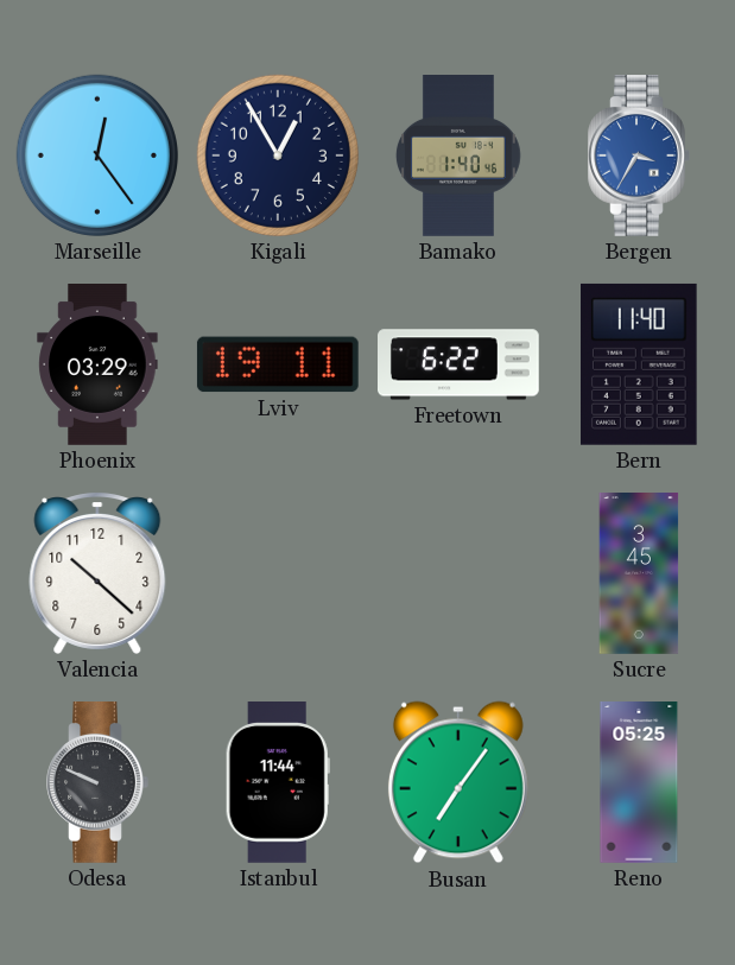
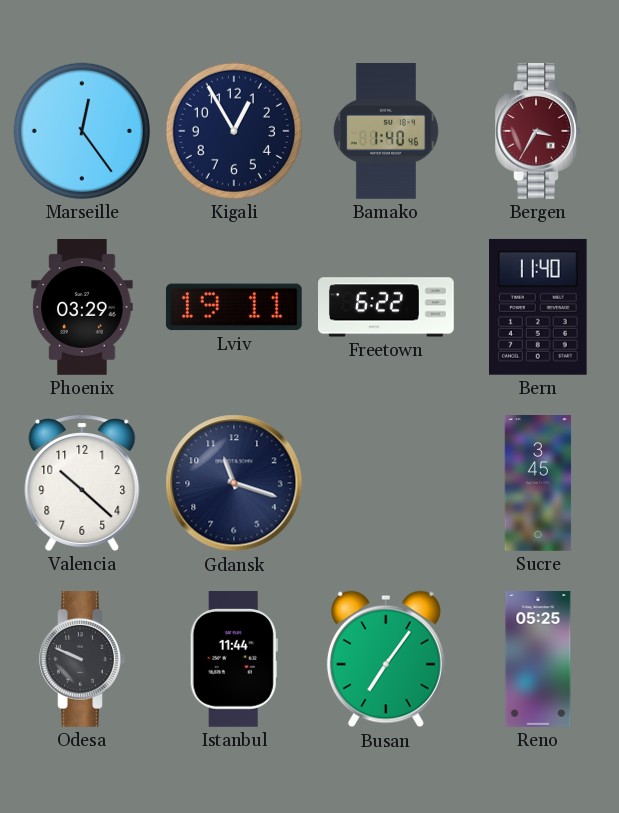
Bergen dial: blue -> burgundy
Gdansk: none -> 11:18
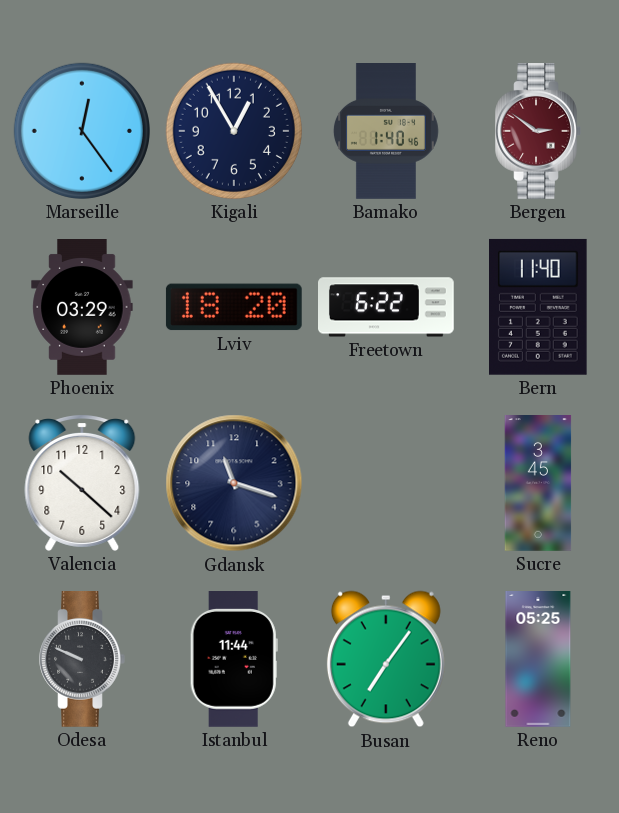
Bergen: 3:35 -> 2:51
Lviv: 19:11 -> 18:20
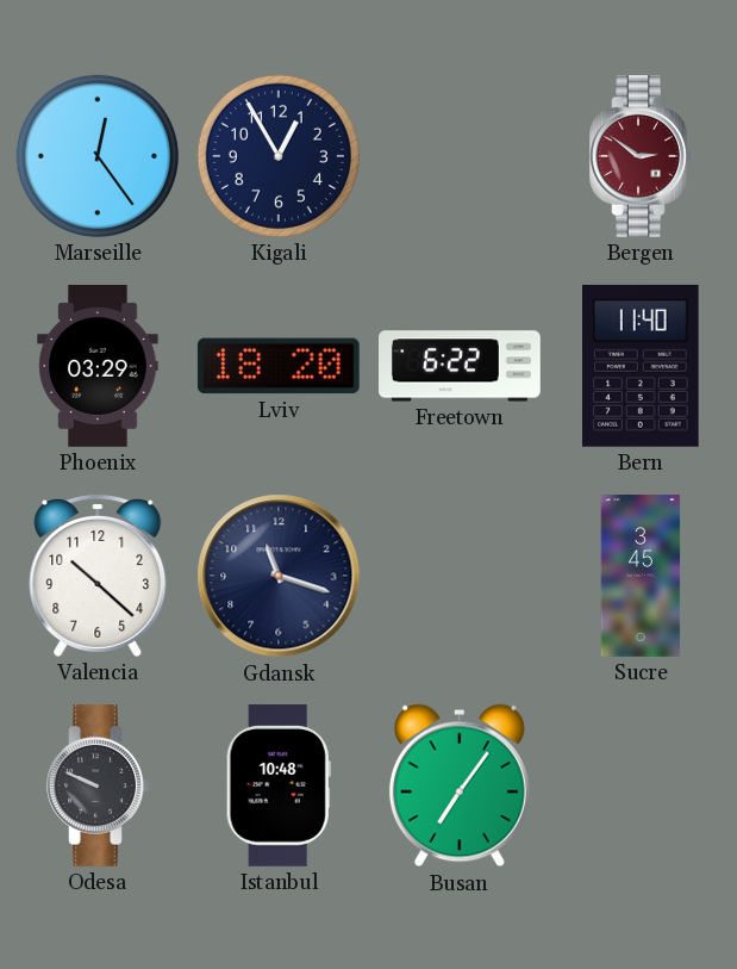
Bamako: 1:40 -> none
Istanbul: 11:44 -> 10:48
Reno: 05:25 -> none
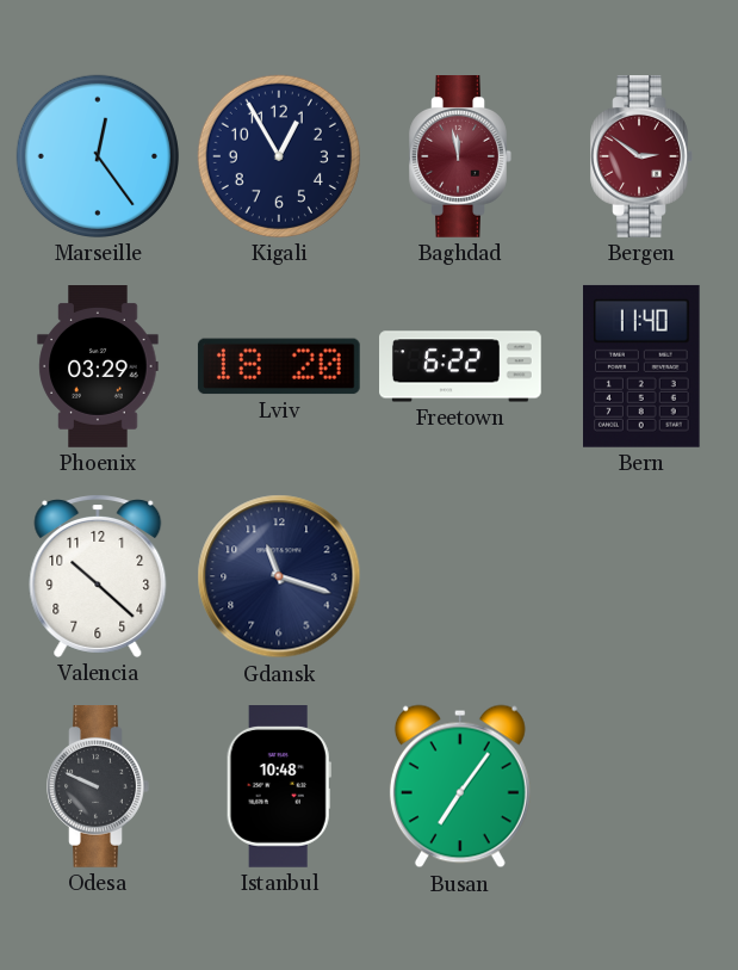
Baghdad: none -> 11:58
Sucre: 3:45 -> none
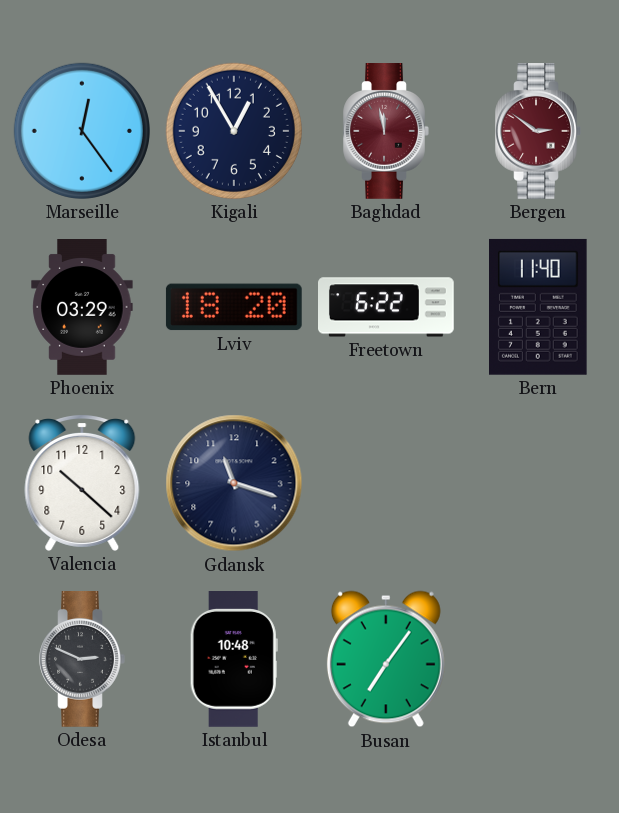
Odesa: 9:49 -> 2:49
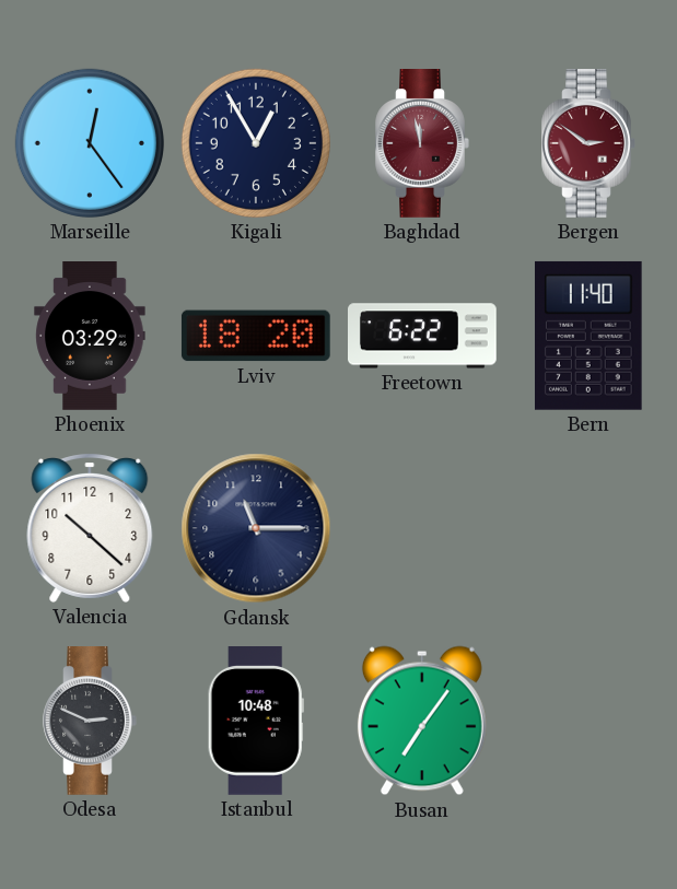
Gdansk: 11:18 -> 11:15
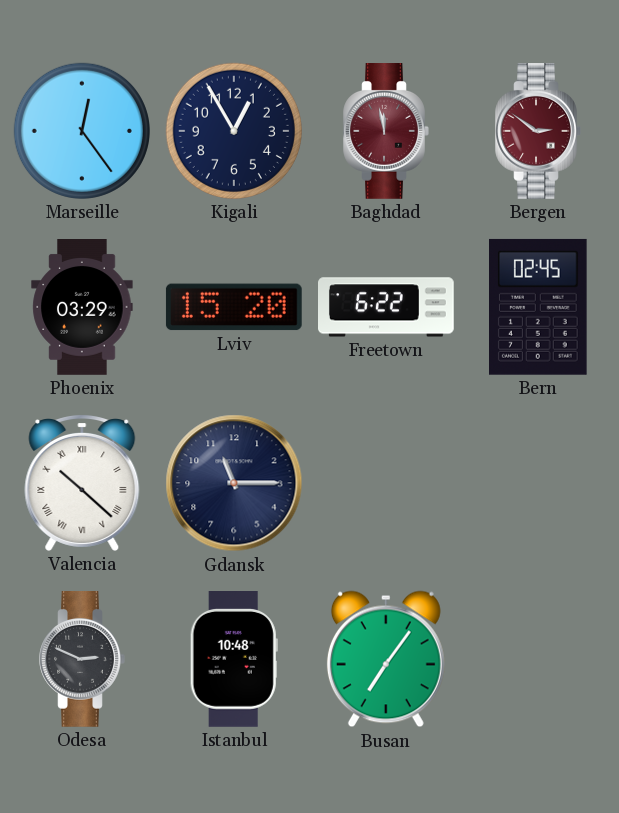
Lviv: 18:20 -> 15:20
Bern: 11:40 -> 02:45
Valencia numerals: Arabic -> Roman
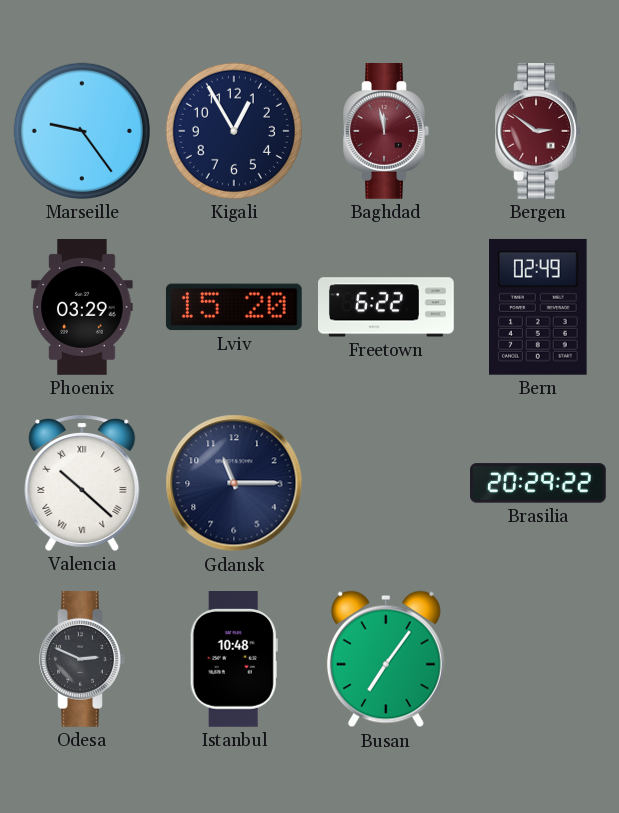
Marseille: 12:24 -> 9:24
Bern: 02:45 -> 02:49
Brasilia: none -> 20:29
